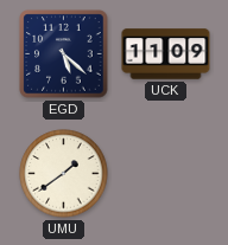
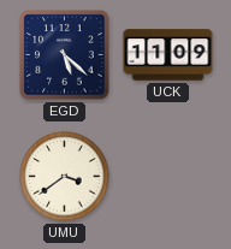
UMU: 1:39 -> 3:39
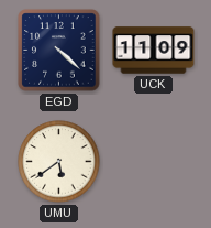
EGD: 5:22 -> 4:22
UMU: 3:39 -> 5:39
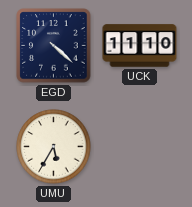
UCK: 11:09 -> 11:10
UMU: 5:39 -> 5:35
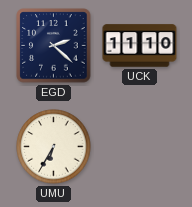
EGD: 4:22 -> 2:22
UMU: 5:35 -> 6:35
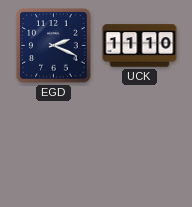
EGD: 2:22 -> 2:19
UMU: 6:35 -> none
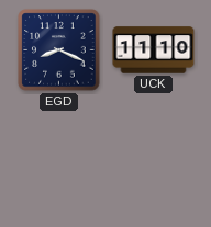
EGD: 2:19 -> 8:19
